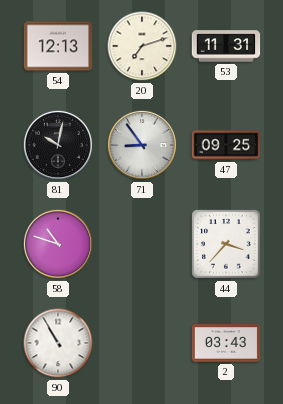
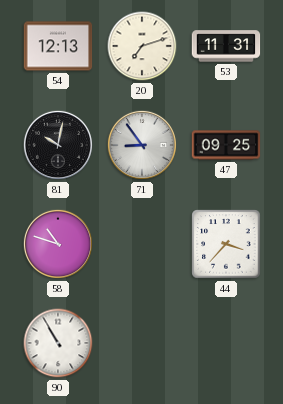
2: 03:43 -> none
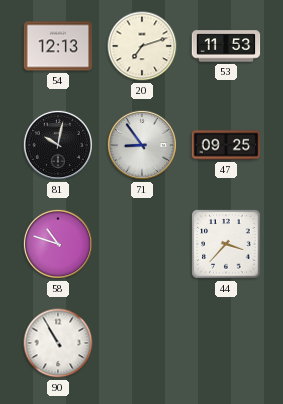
53: 11:31 -> 11:53
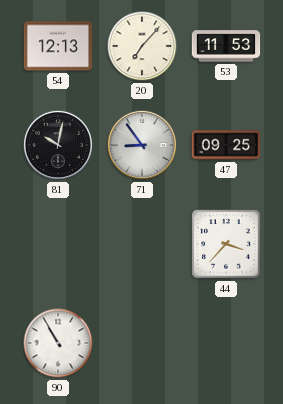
20: 7:12 -> 7:07
58: 10:48 -> none
